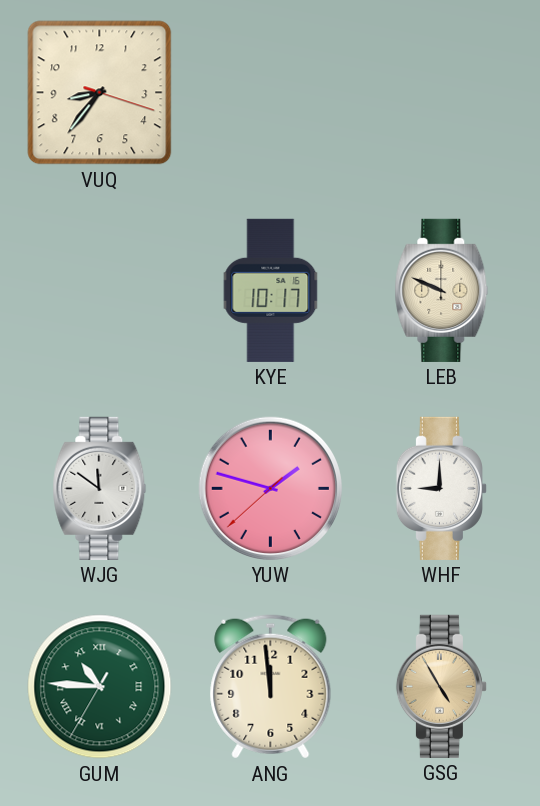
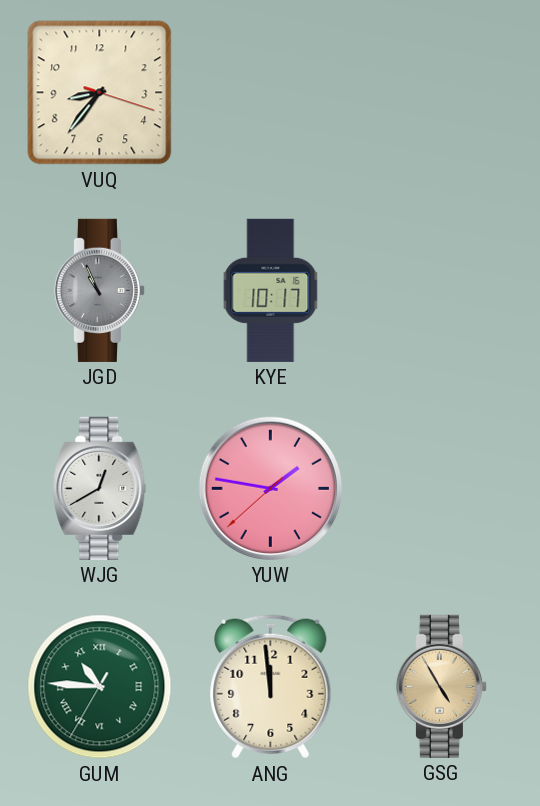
JGD: none -> 10:56
LEB: 9:49 -> none
WJG: 11:51 -> 12:40
YUW: 1:47 -> 1:46
WHF: 9:00 -> none
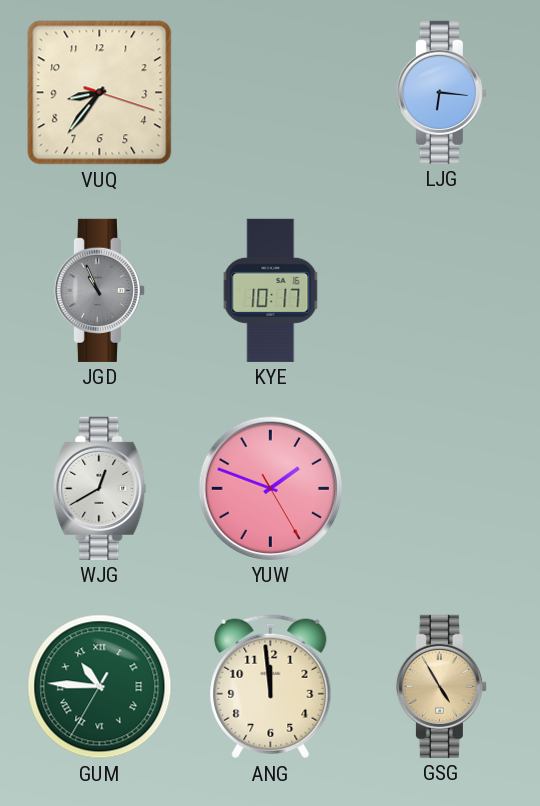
LJG: none -> 6:16
YUW: 1:46 -> 1:48
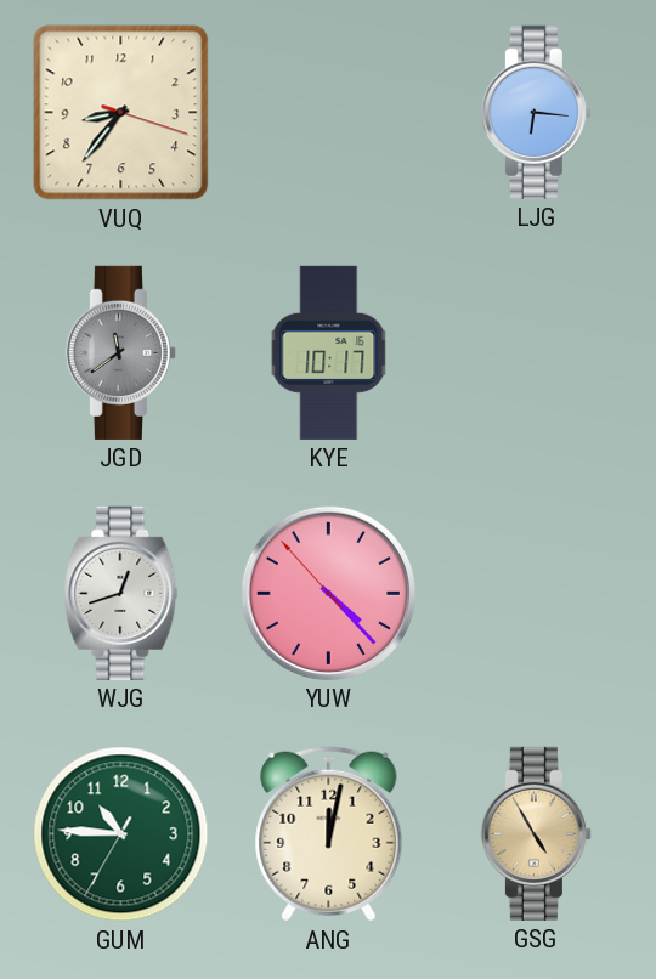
JGD: 10:56 -> 11:39
WJG: 12:40 -> 12:42
YUW: 1:48 -> 4:22
GUM numerals: Roman -> Arabic
ANG: 11:59 -> 12:02
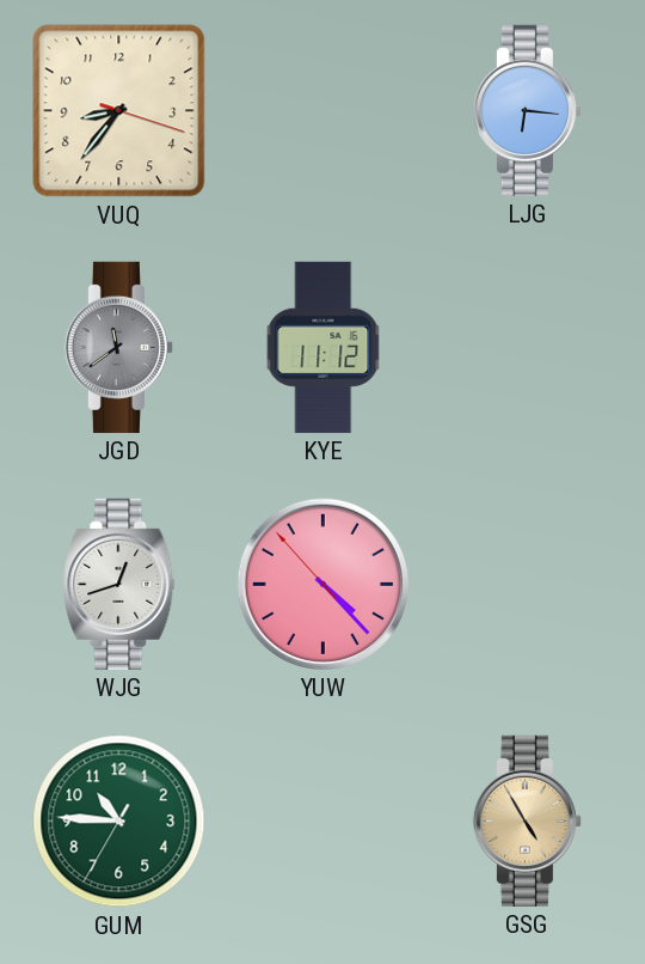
KYE: 10:17 -> 11:12
ANG: 12:02 -> none
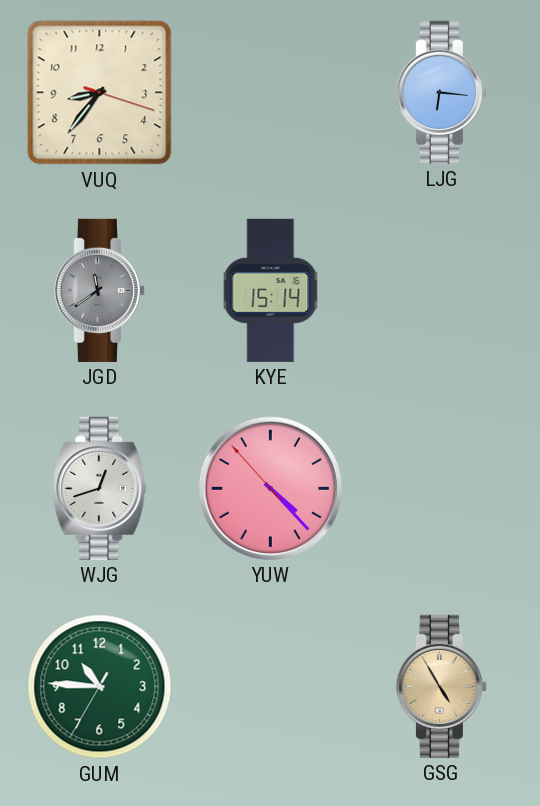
KYE: 11:12 -> 15:14
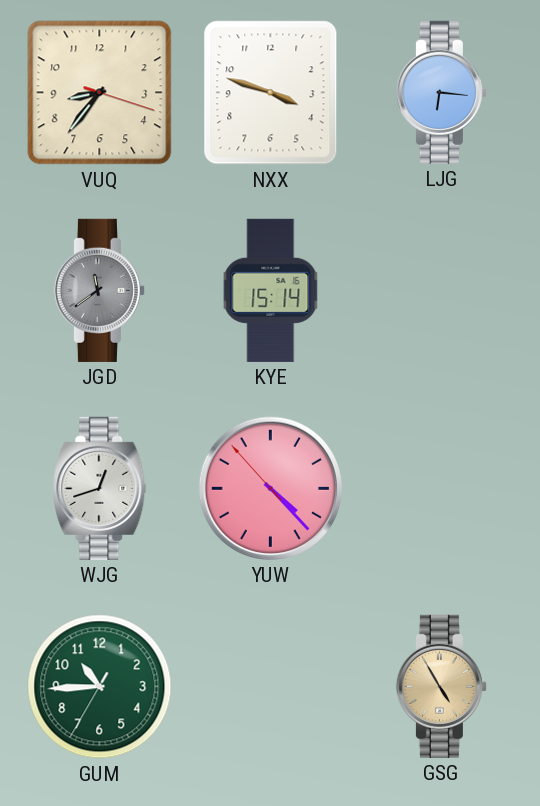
NXX: none -> 3:48
GUM: 10:45 -> 10:44
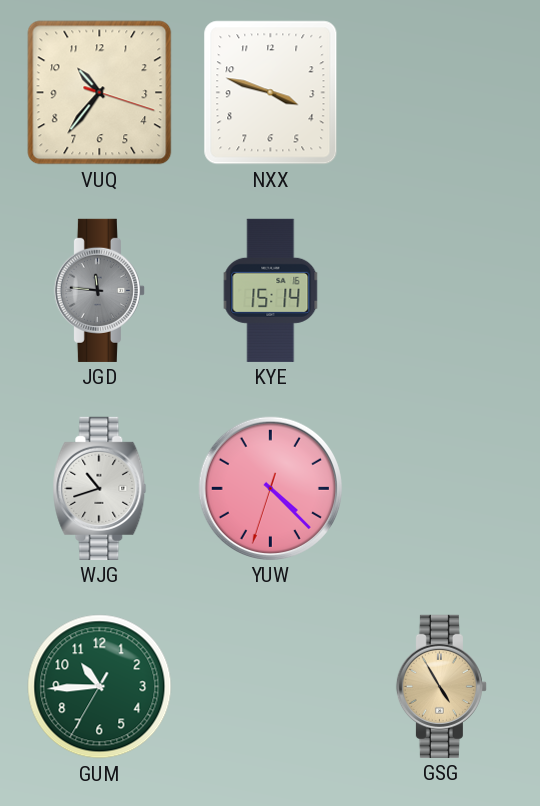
VUQ: 8:36 -> 10:36
LJG: 6:16 -> none
JGD: 11:39 -> 11:46
WJG: 12:42 -> 10:42
YUW: 4:22:53 -> 4:22:33
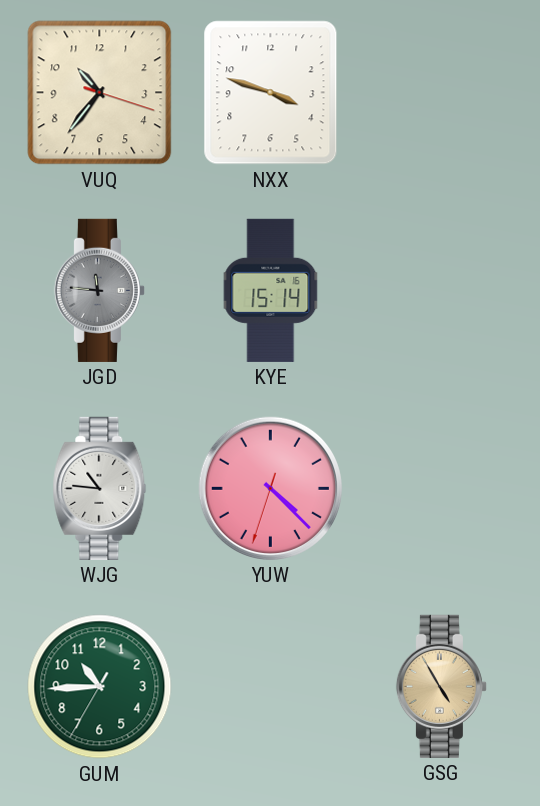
WJG: 10:42 -> 10:46
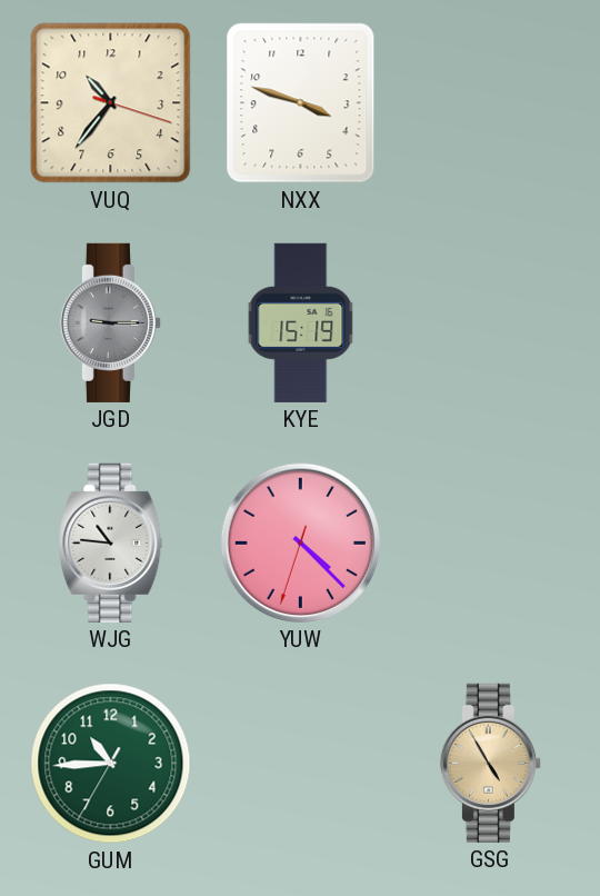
JGD: 11:46 -> 9:15
KYE: 15:14 -> 15:19
